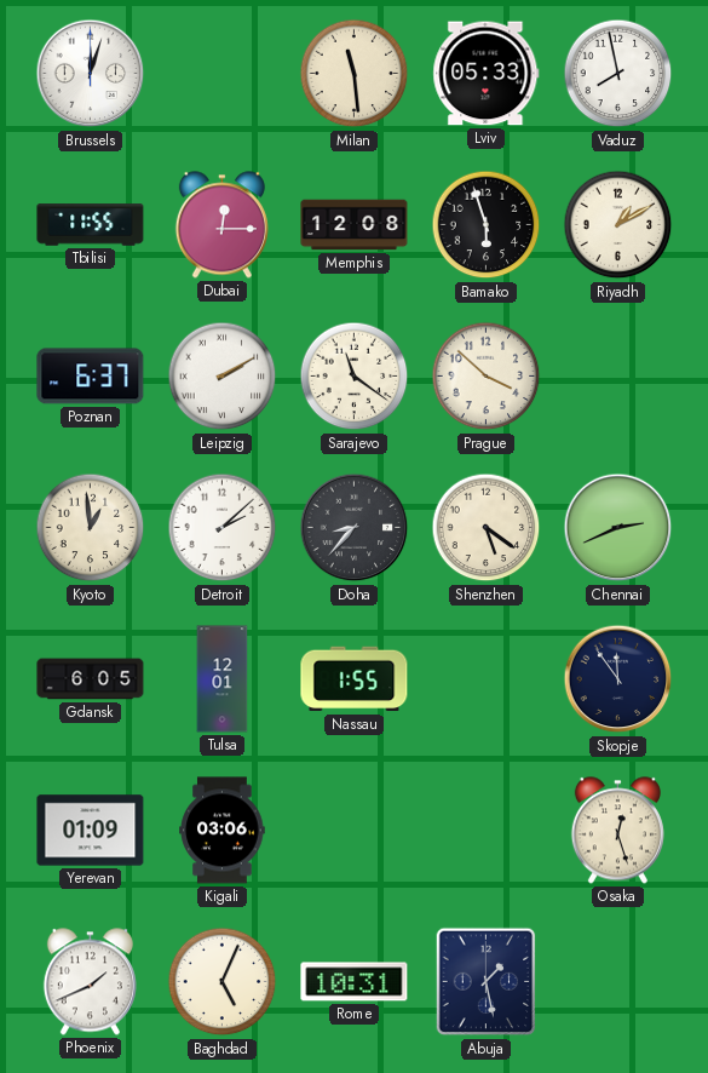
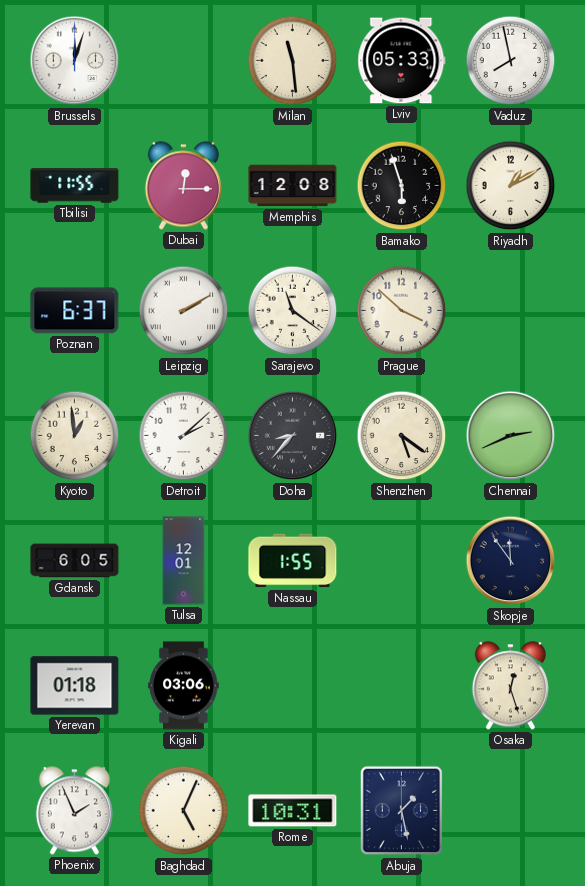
Yerevan: 01:09 -> 01:18
Phoenix: 1:41 -> 1:56
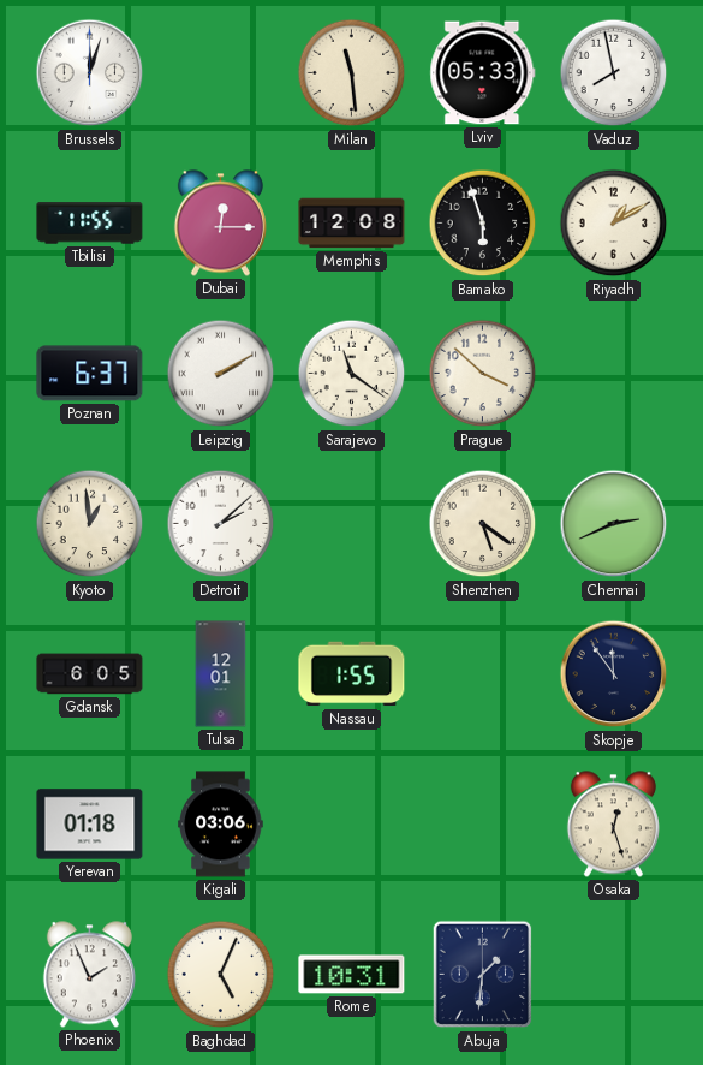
Doha: 8:37 -> none
Abuja: 1:28 -> 1:31
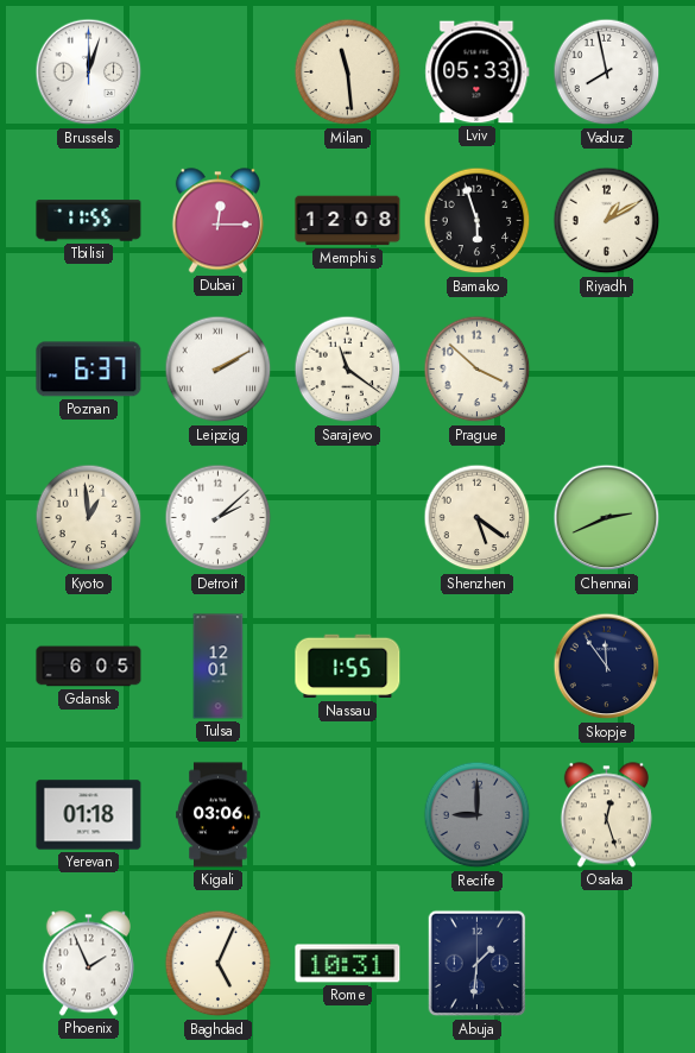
Recife: none -> 9:00
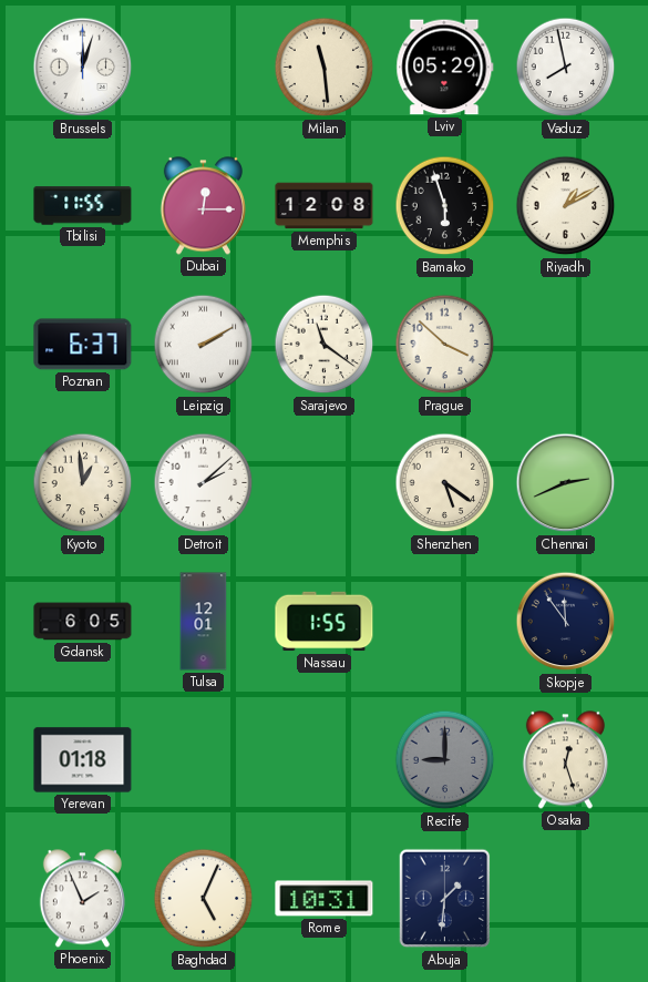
Lviv: 05:33 -> 05:29
Kigali: 03:06 -> none
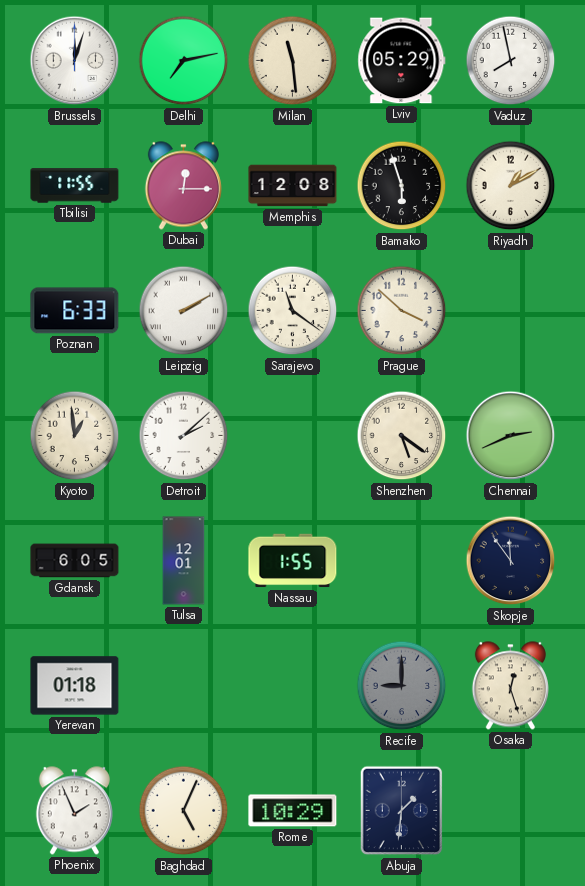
Delhi: none -> 7:13
Poznan: 6:37 -> 6:33
Rome: 10:31 -> 10:29
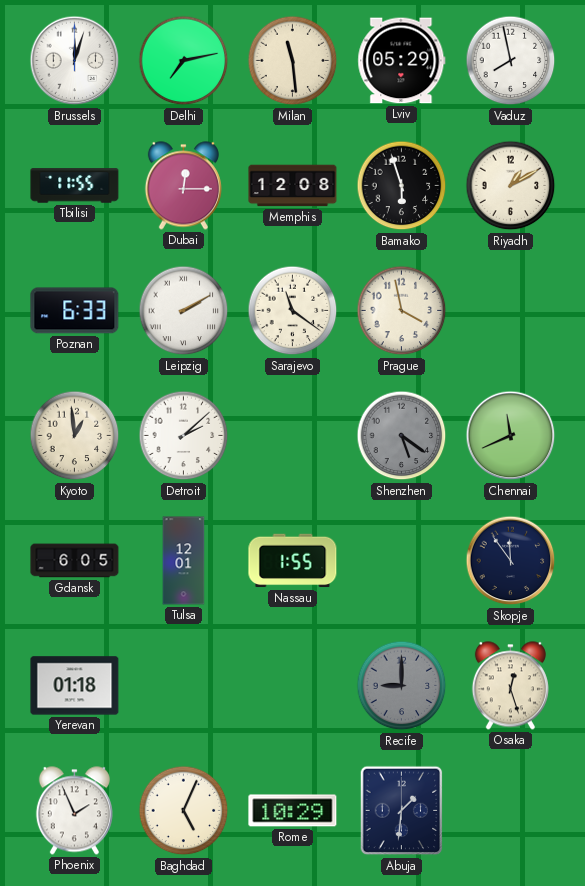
Prague: 3:52 -> 3:58
Shenzhen dial: cream -> grey
Chennai: 2:41 -> 11:41
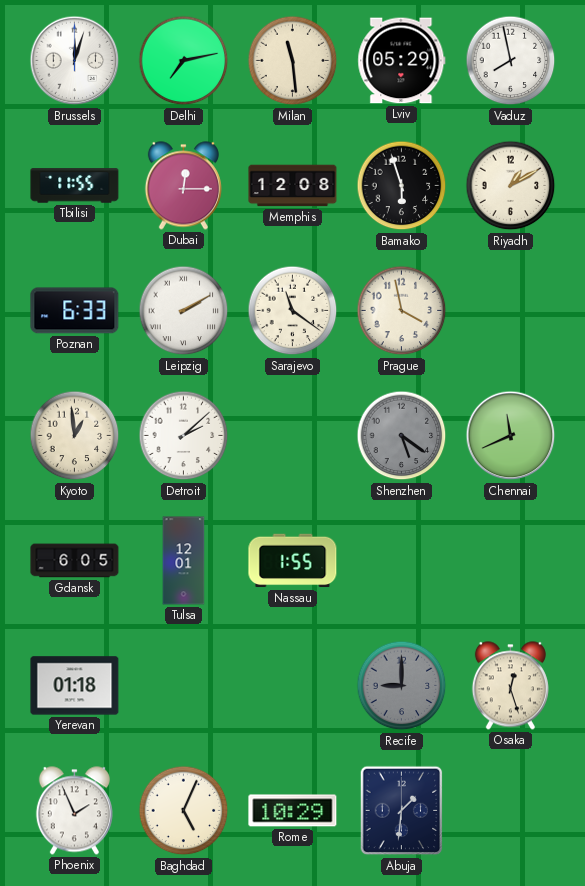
Skopje: 11:54 -> none
